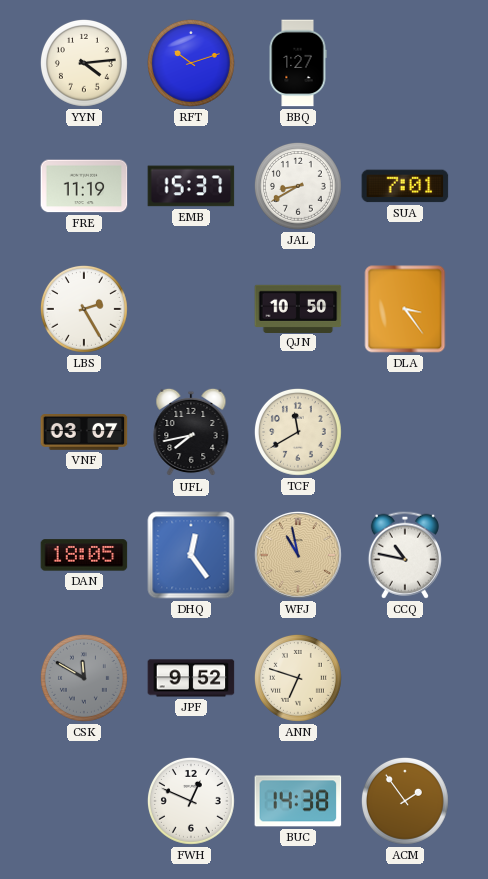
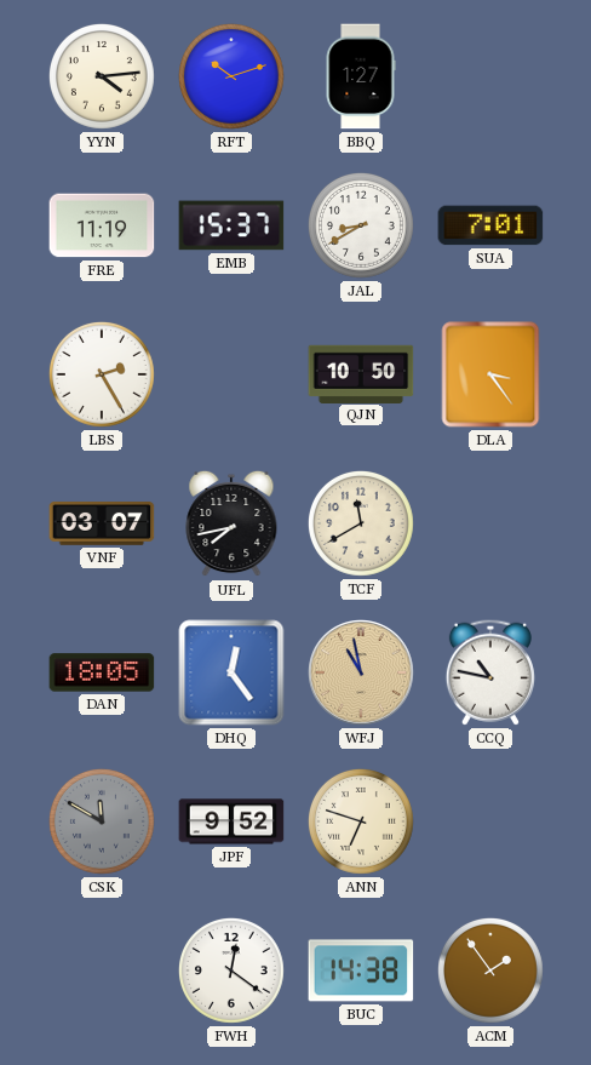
FWH: 12:49 -> 12:21
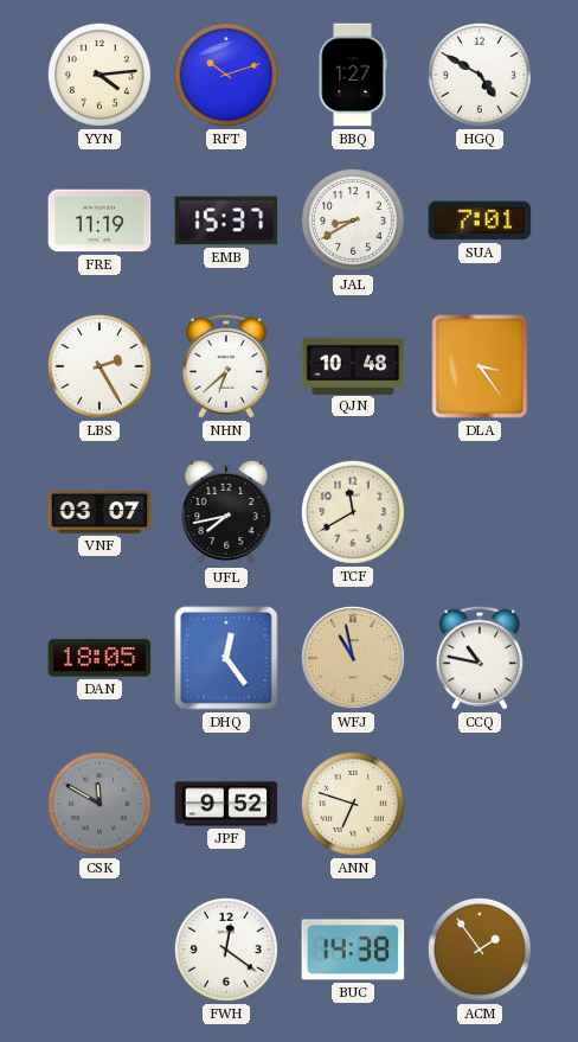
HGQ: none -> 4:50
NHN: none -> 6:38
QJN: 10:50 -> 10:48
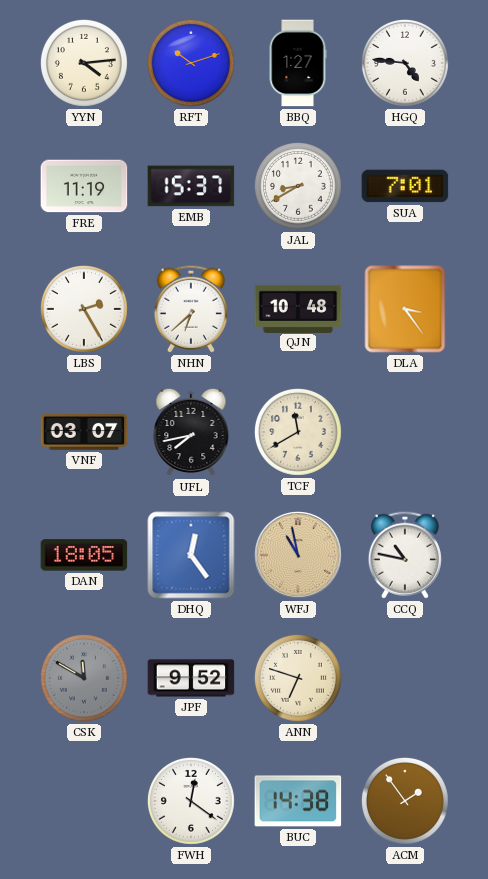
HGQ: 4:50 -> 4:46
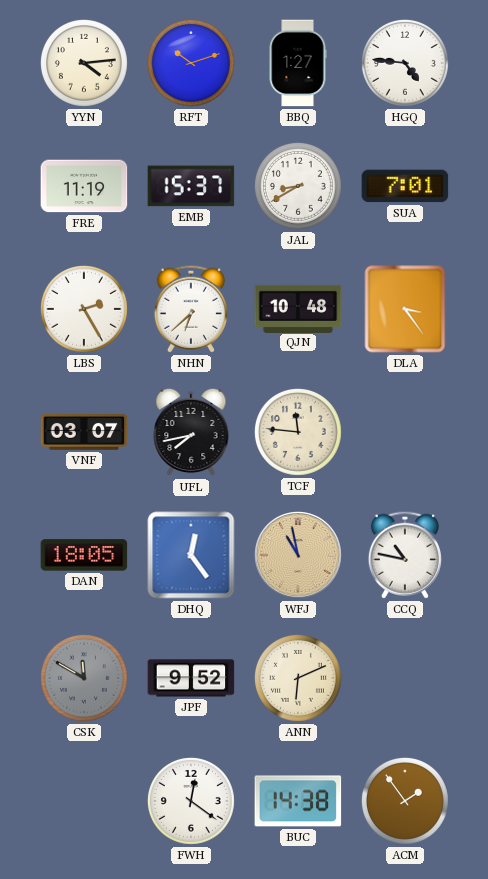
TCF: 11:40 -> 11:46
ANN: 6:48 -> 6:11
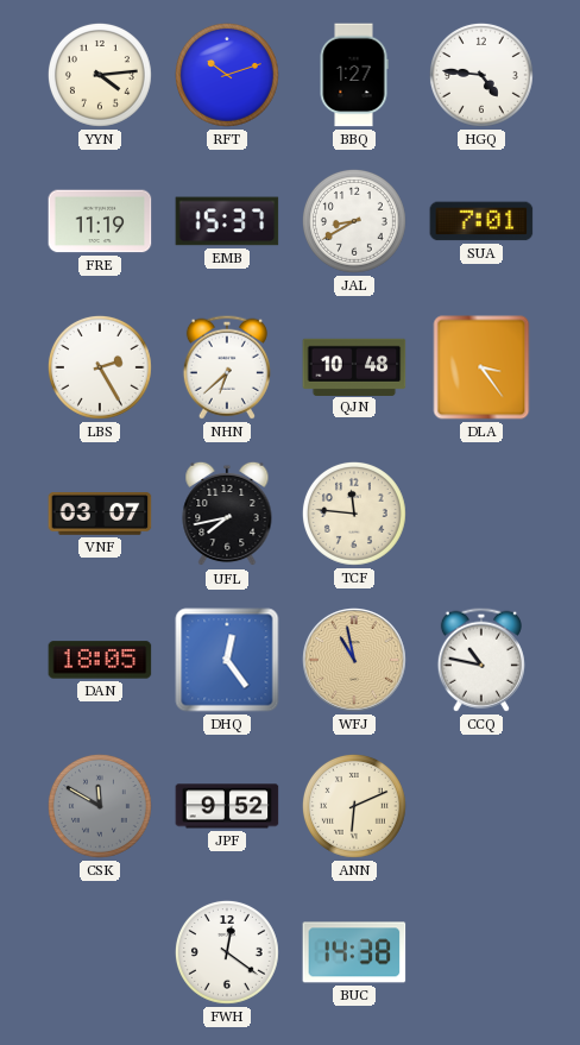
ACM: 1:54 -> none
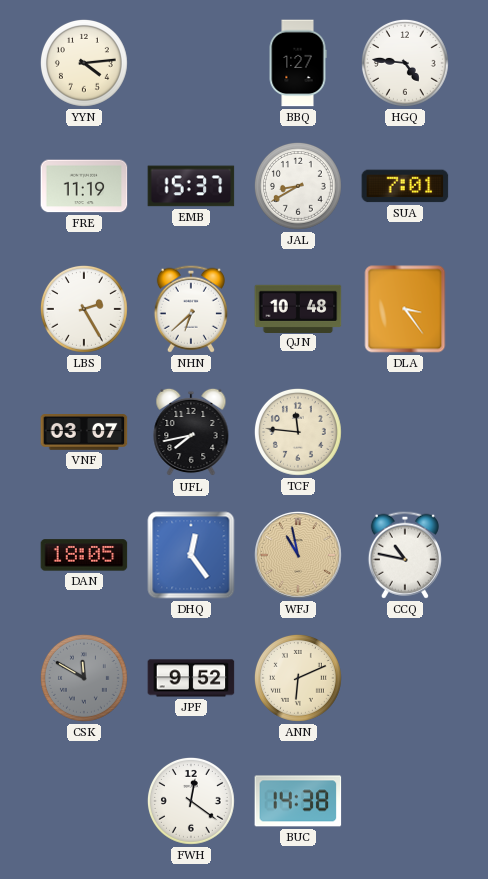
RFT: 10:12 -> none
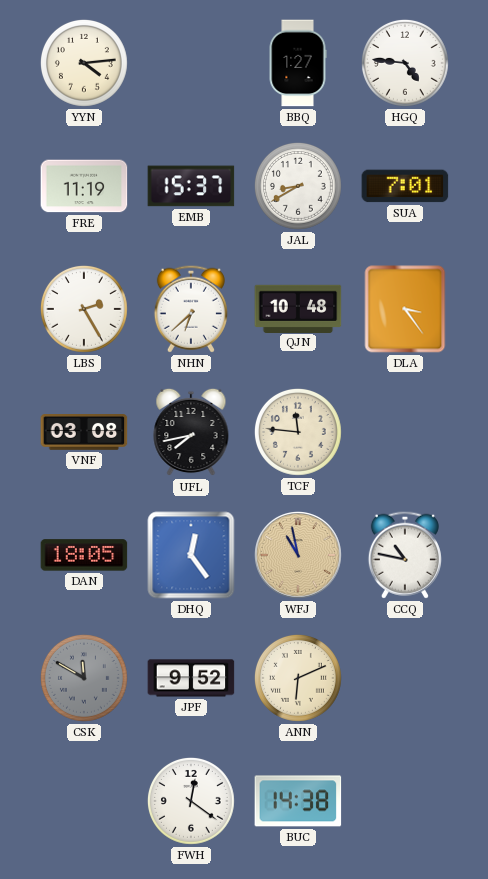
VNF: 03:07 -> 03:08
